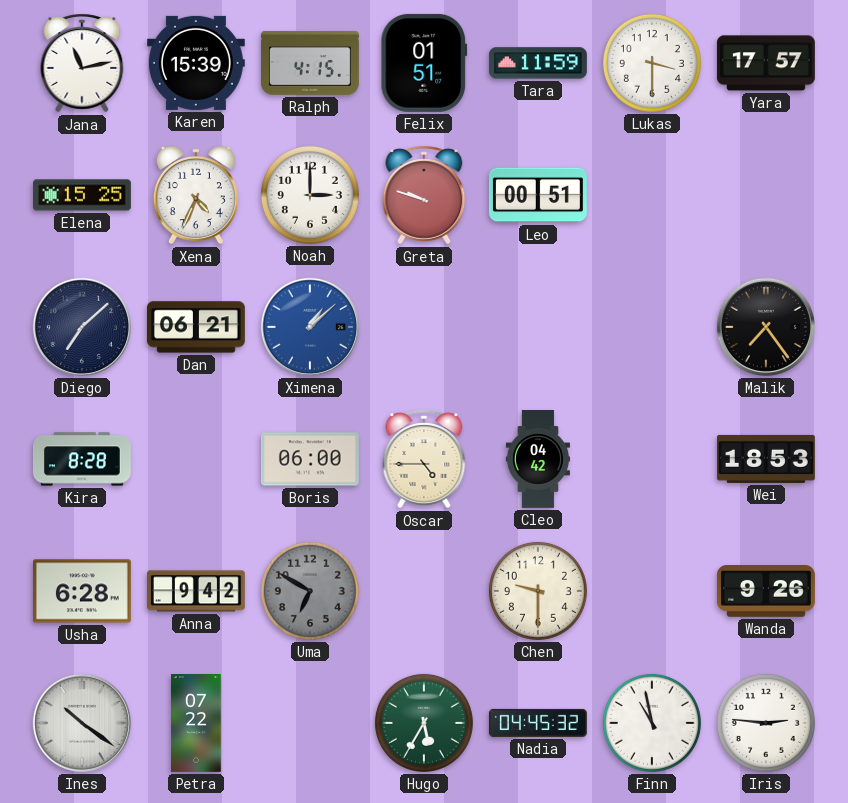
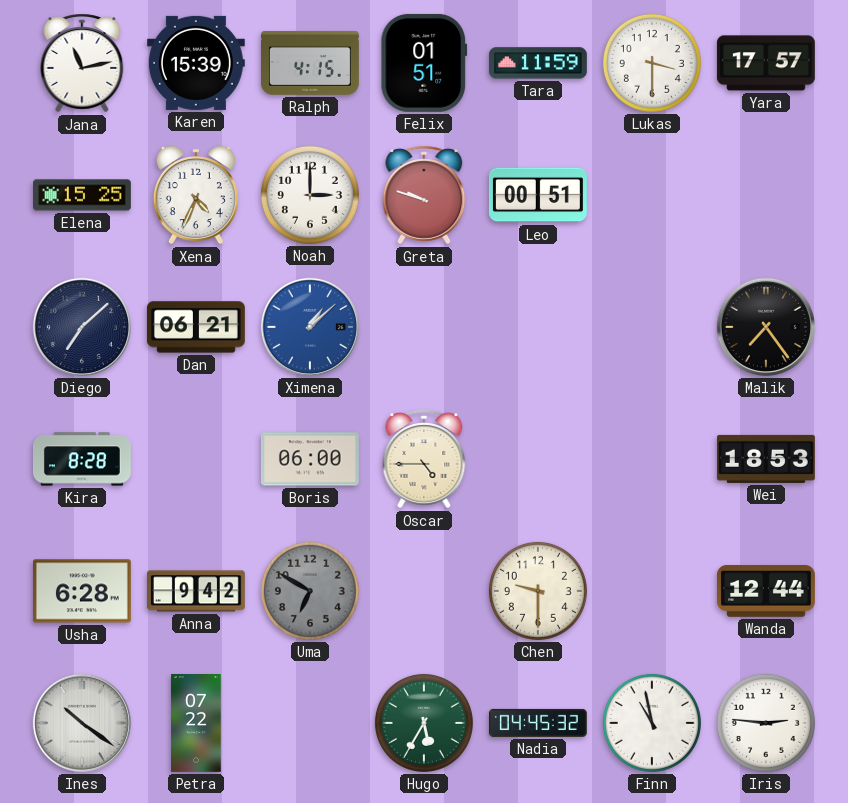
Cleo: 04:42 -> none
Wanda: 9:26 -> 12:44
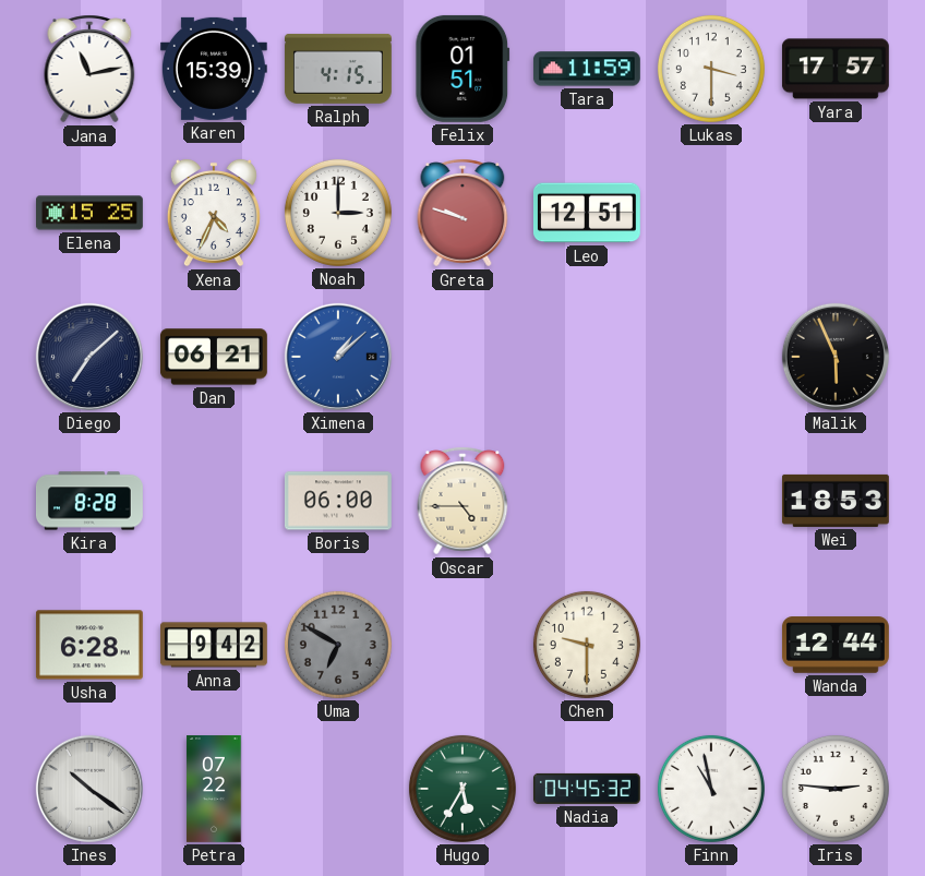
Leo: 00:51 -> 12:51
Malik: 7:24 -> 5:56
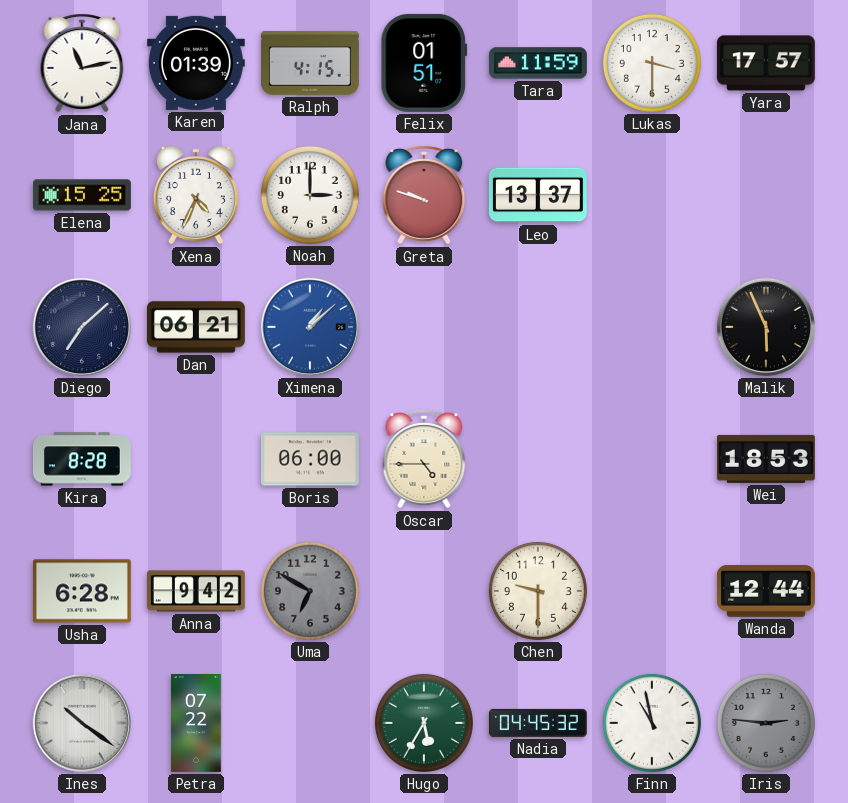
Karen: 15:39 -> 01:39
Leo: 12:51 -> 13:37
Iris dial: white -> grey
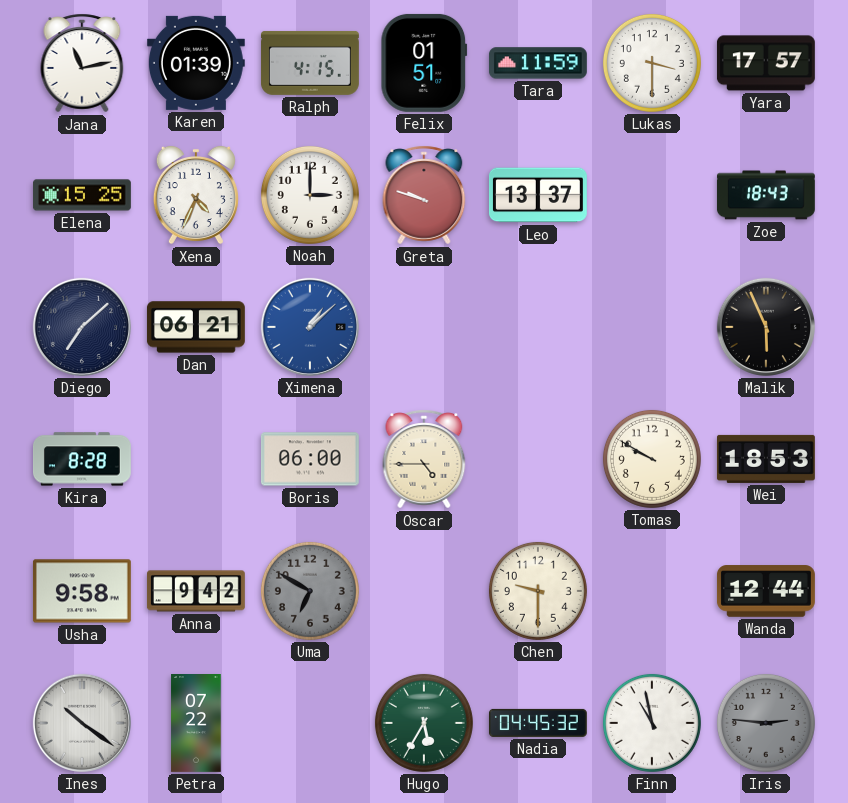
Zoe: none -> 18:43
Tomas: none -> 9:50
Usha: 6:28 -> 9:58
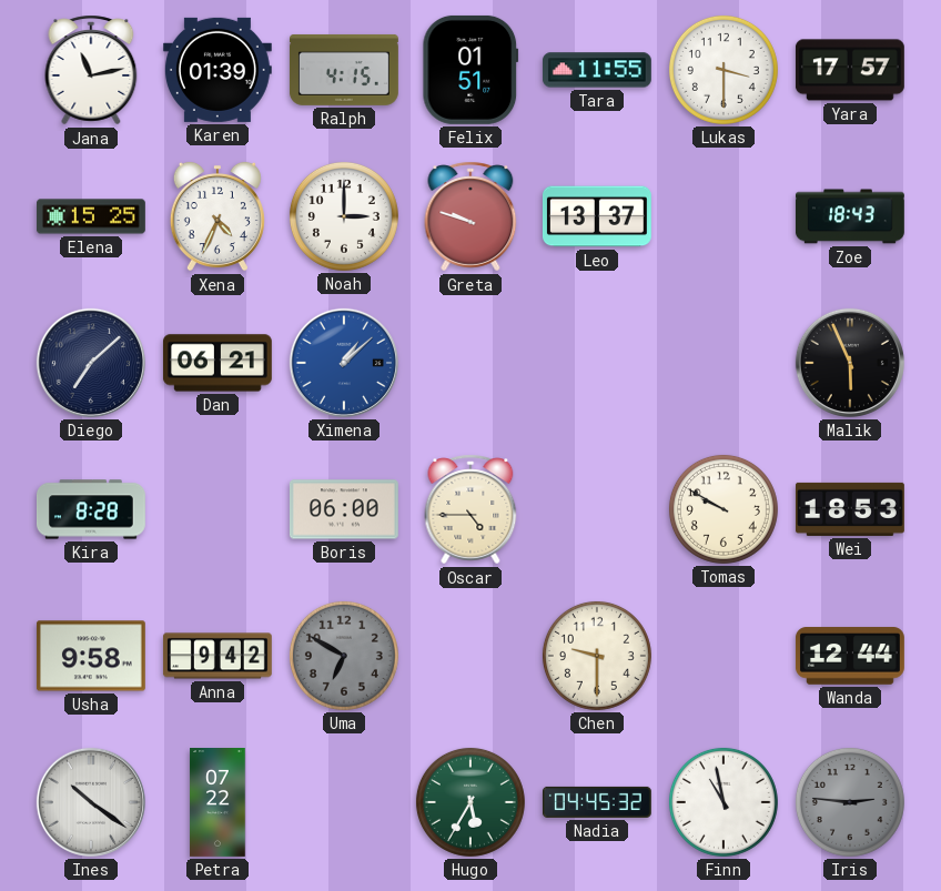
Tara: 11:59 -> 11:55
